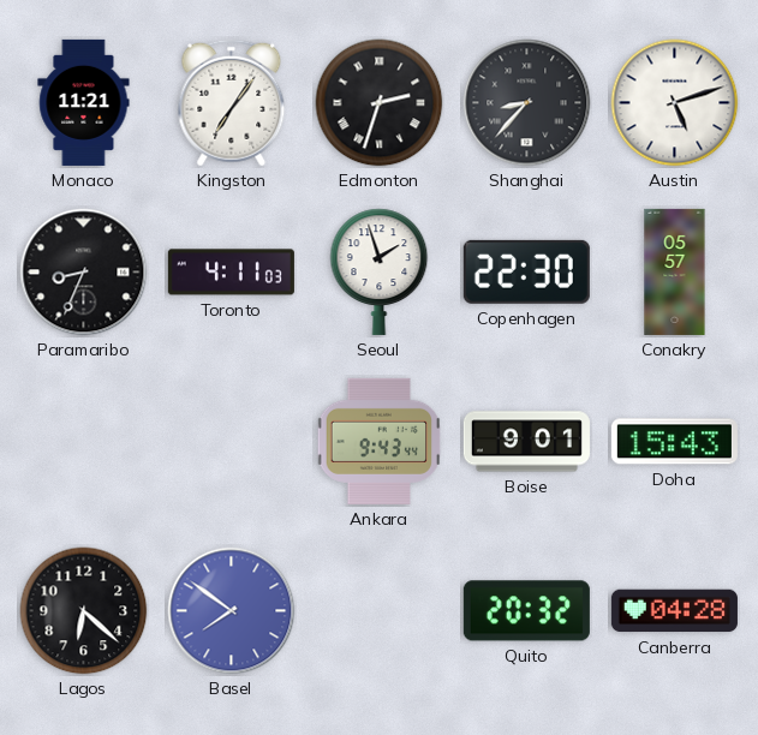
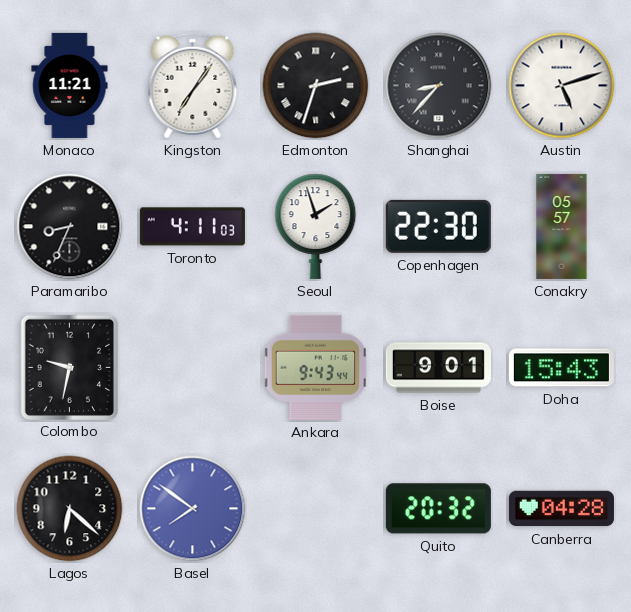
Colombo: none -> 9:32
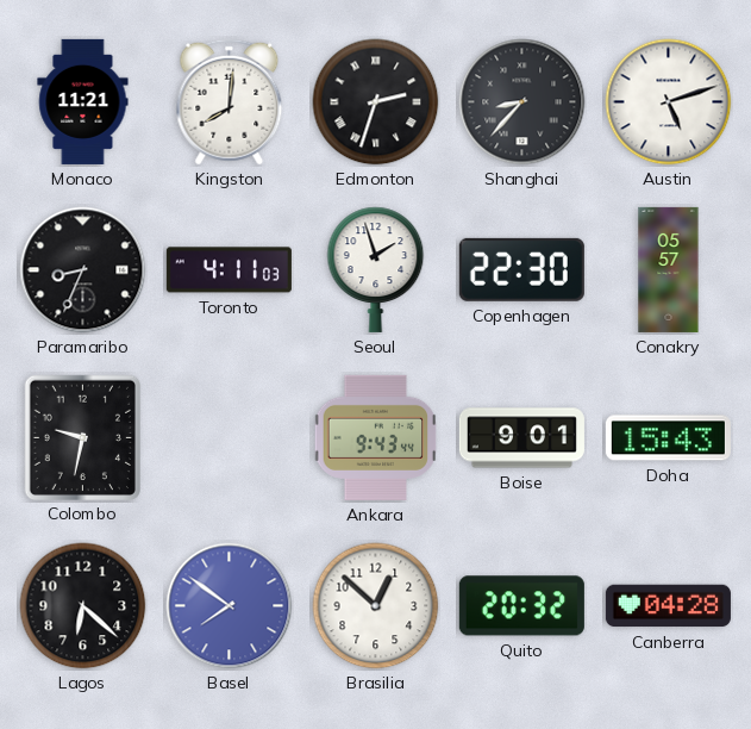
Kingston: 7:06 -> 8:01
Brasilia: none -> 12:52
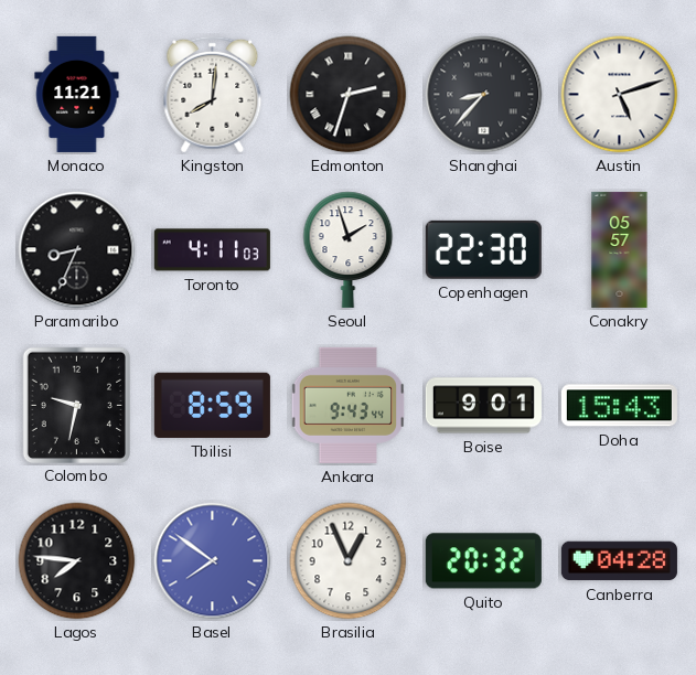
Tbilisi: none -> 8:59
Lagos: 6:22 -> 7:46
Brasilia: 12:52 -> 12:56
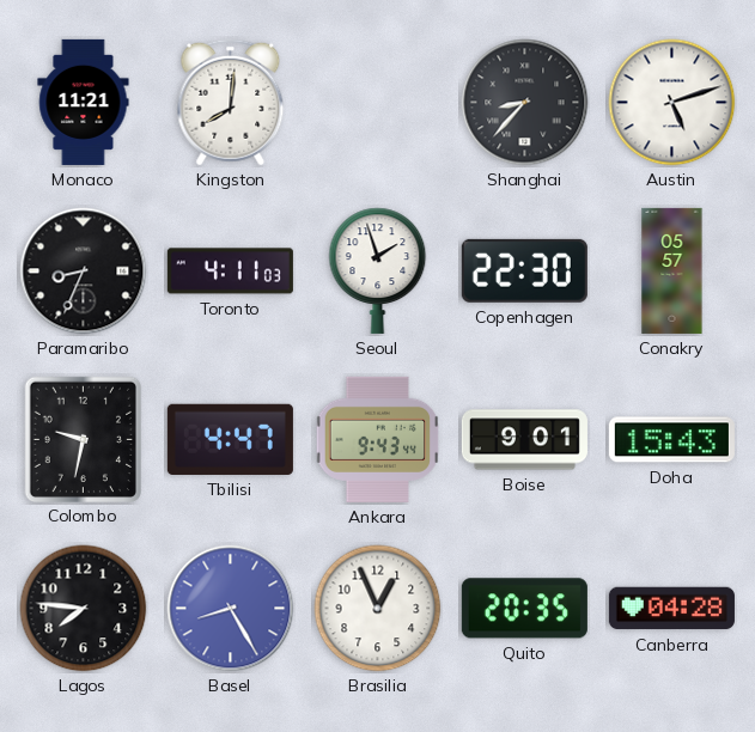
Edmonton: 2:33 -> none
Tbilisi: 8:59 -> 4:47
Basel: 7:51 -> 8:25
Quito: 20:32 -> 20:35
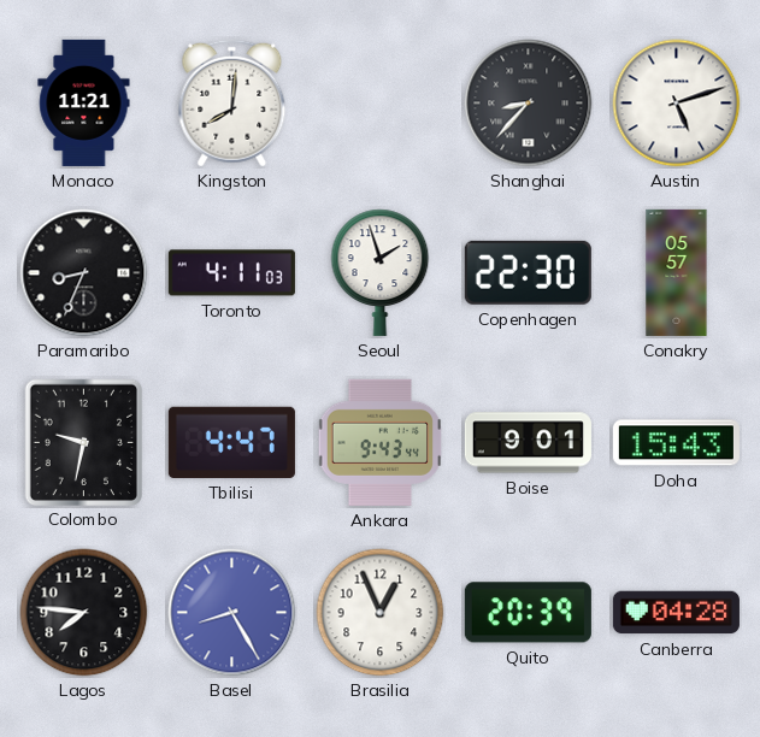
Quito: 20:35 -> 20:39
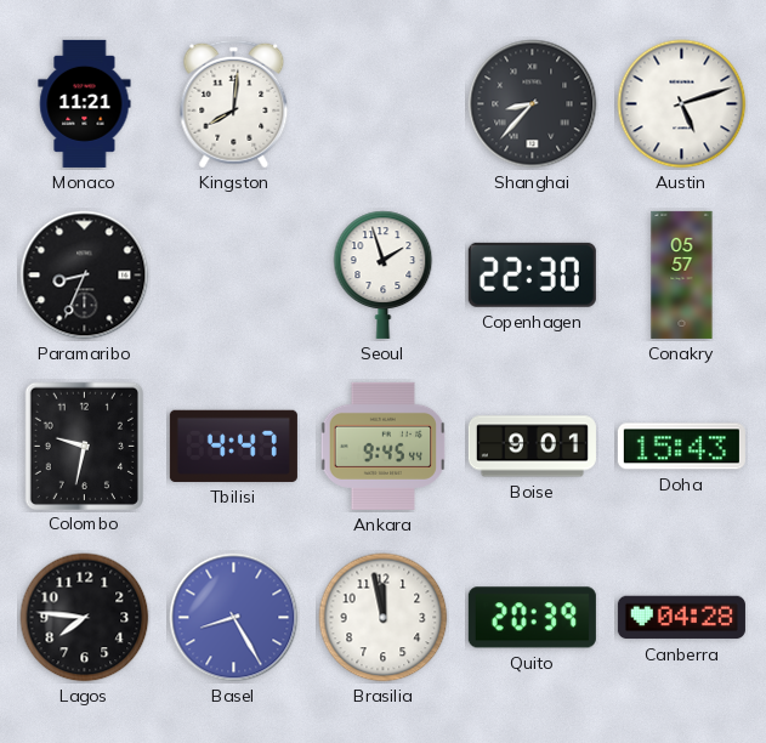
Toronto: 4:11 -> none
Ankara: 9:43 -> 9:45
Brasilia: 12:56 -> 11:58
